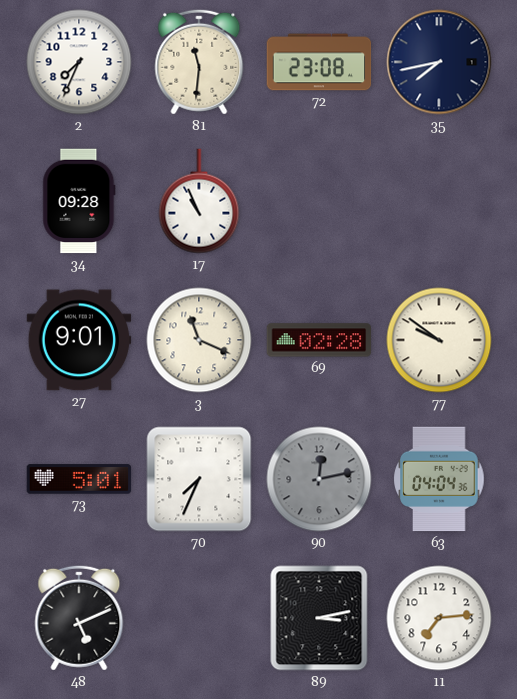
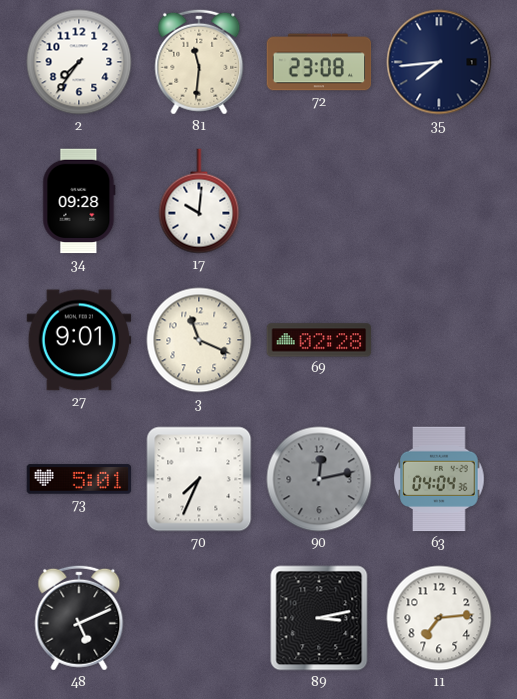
2: 7:34 -> 7:36
35: 7:43 -> 7:44
17: 10:56 -> 10:01
77: 9:51 -> none
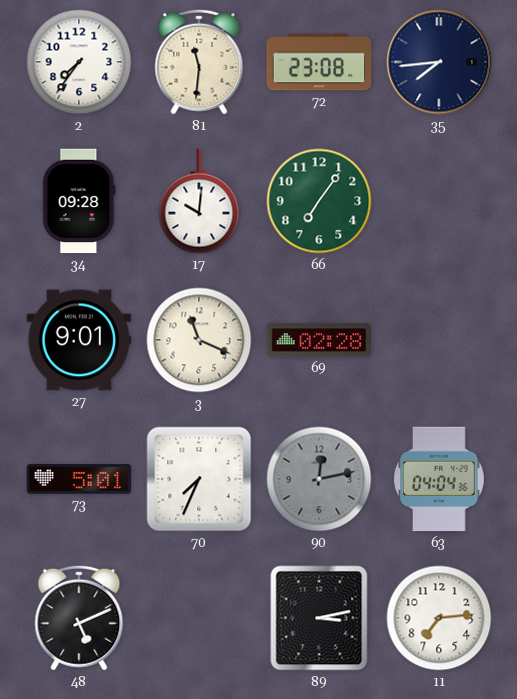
66: none -> 7:06
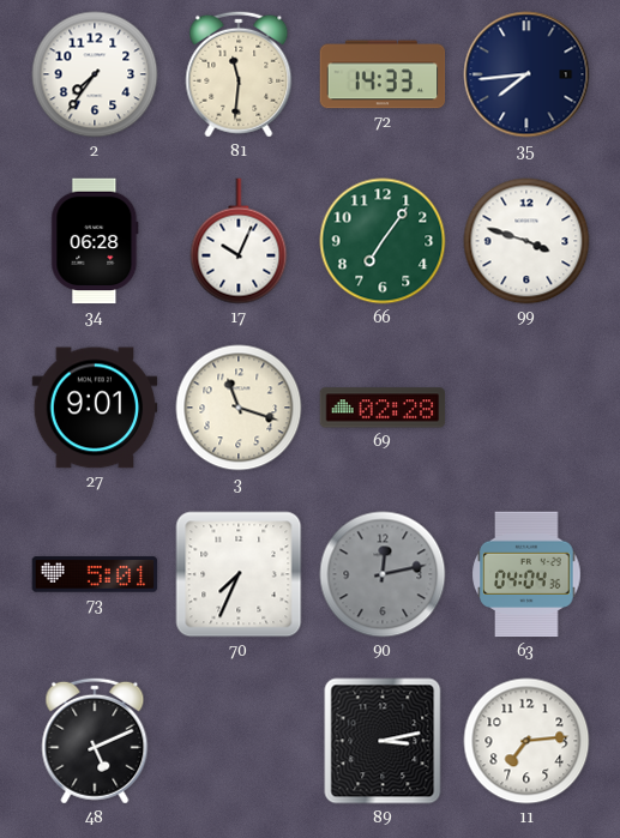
72: 23:08 -> 14:33
34: 09:28 -> 06:28
17: 10:01 -> 10:04
99: none -> 3:48
3: 11:19 -> 11:18
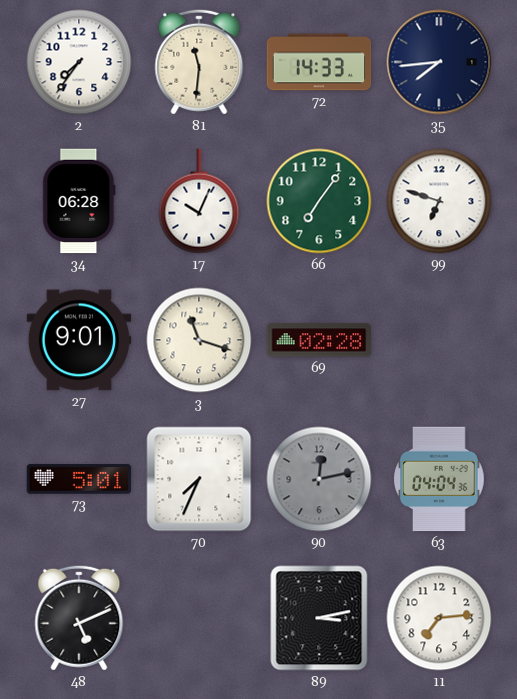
99: 3:48 -> 6:48
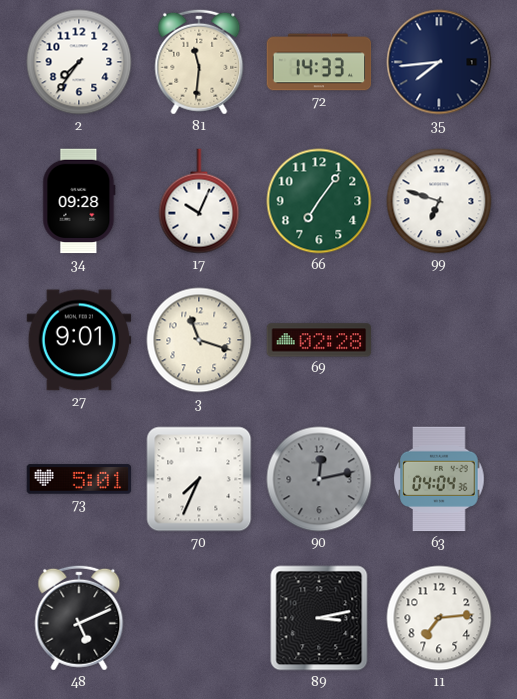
34: 06:28 -> 09:28
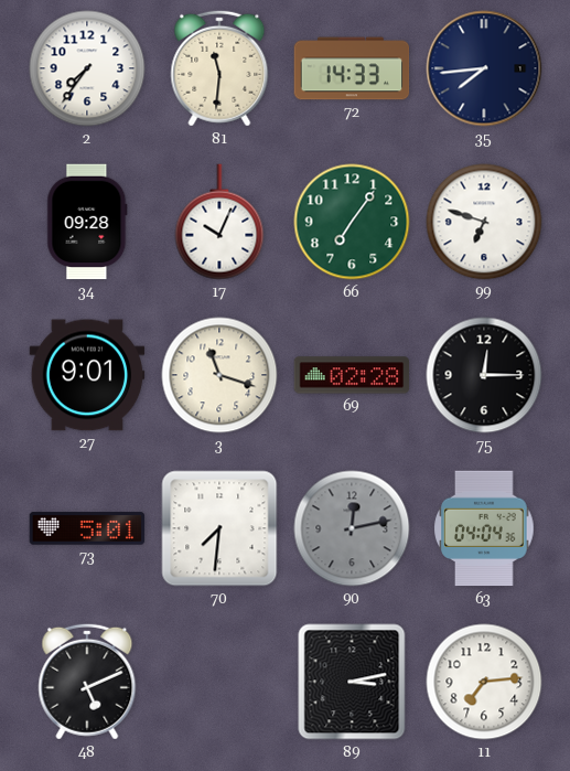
75: none -> 12:15
70: 7:34 -> 7:31
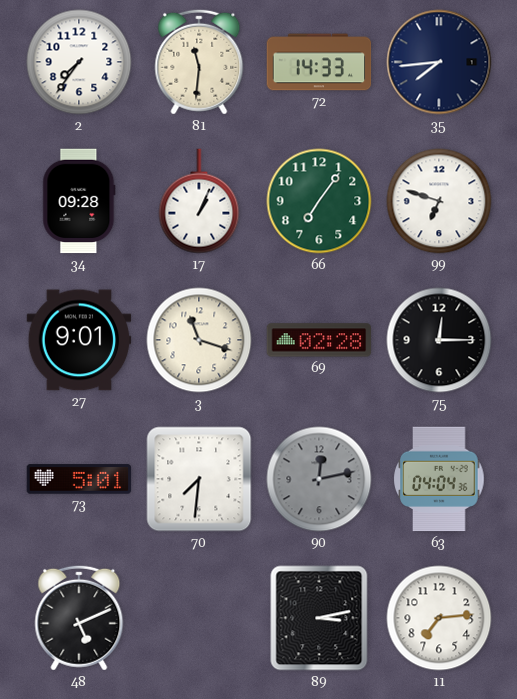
17: 10:04 -> 1:04
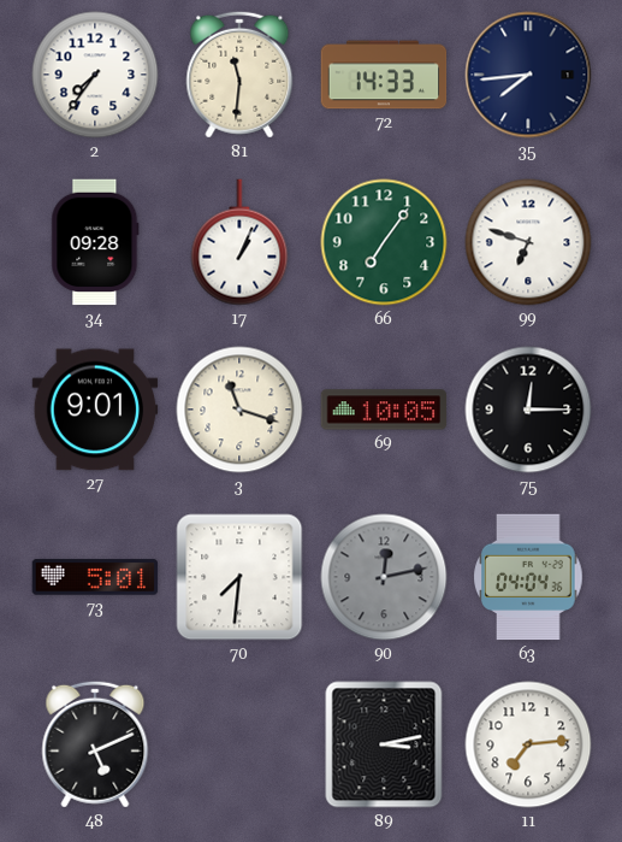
69: 02:28 -> 10:05
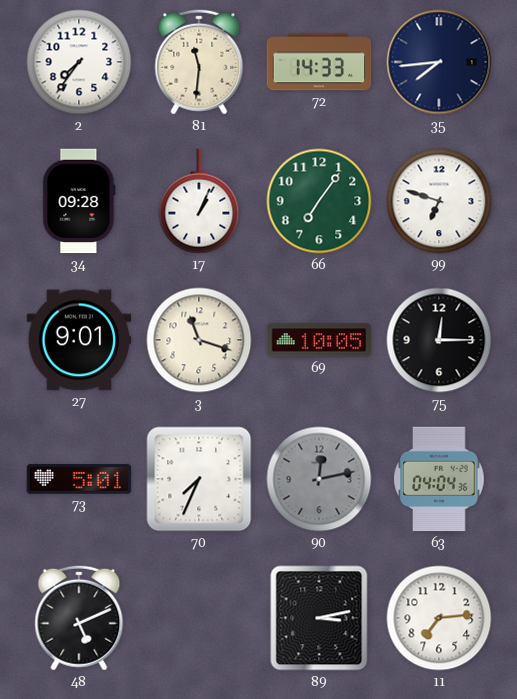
70: 7:31 -> 7:34
